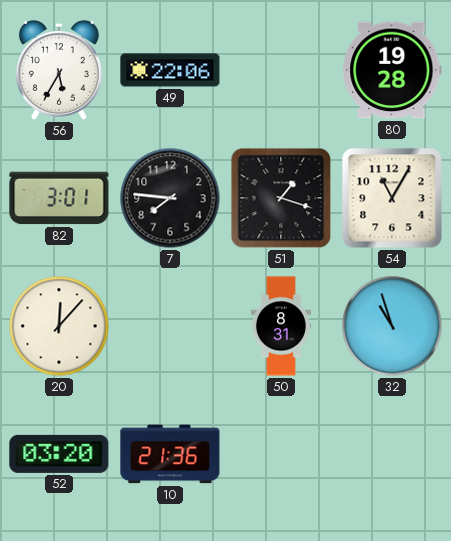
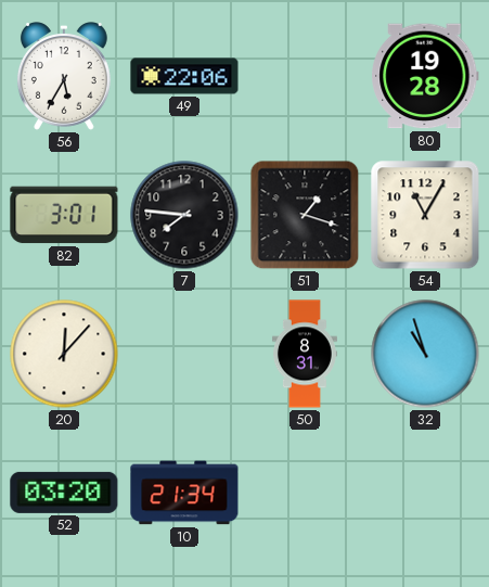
10: 21:36 -> 21:34
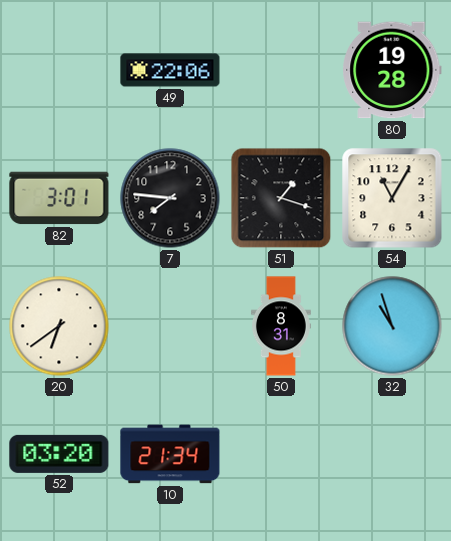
56: 5:35 -> none
20: 12:07 -> 6:39
